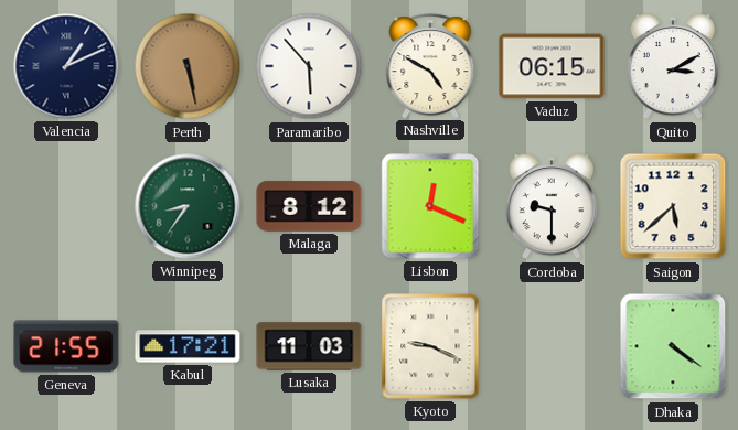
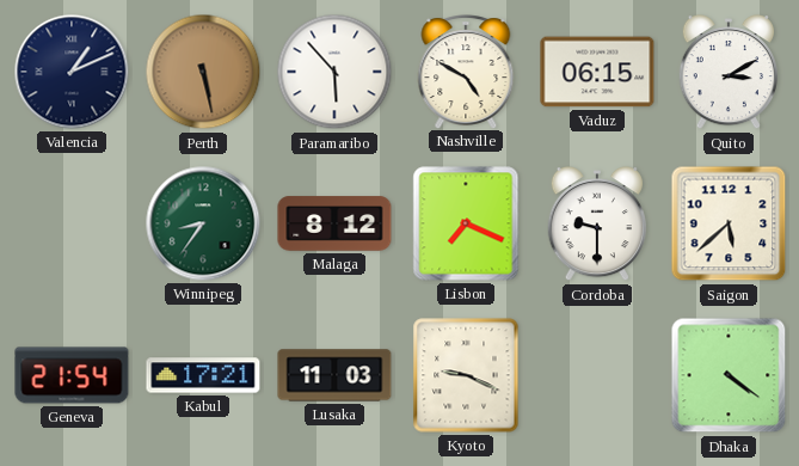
Lisbon: 12:19 -> 7:19
Geneva: 21:55 -> 21:54
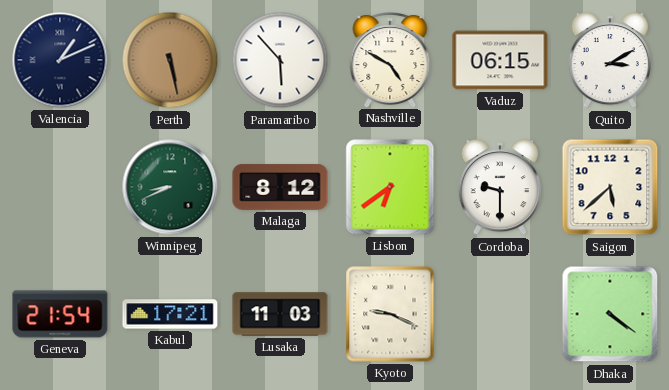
Winnipeg: 8:36 -> 8:41
Lisbon: 7:19 -> 6:39
